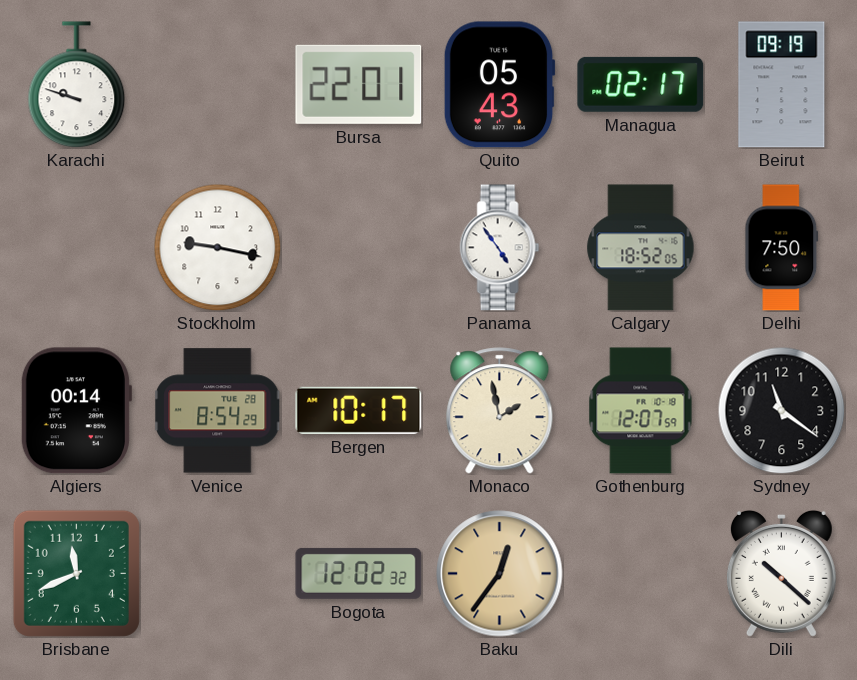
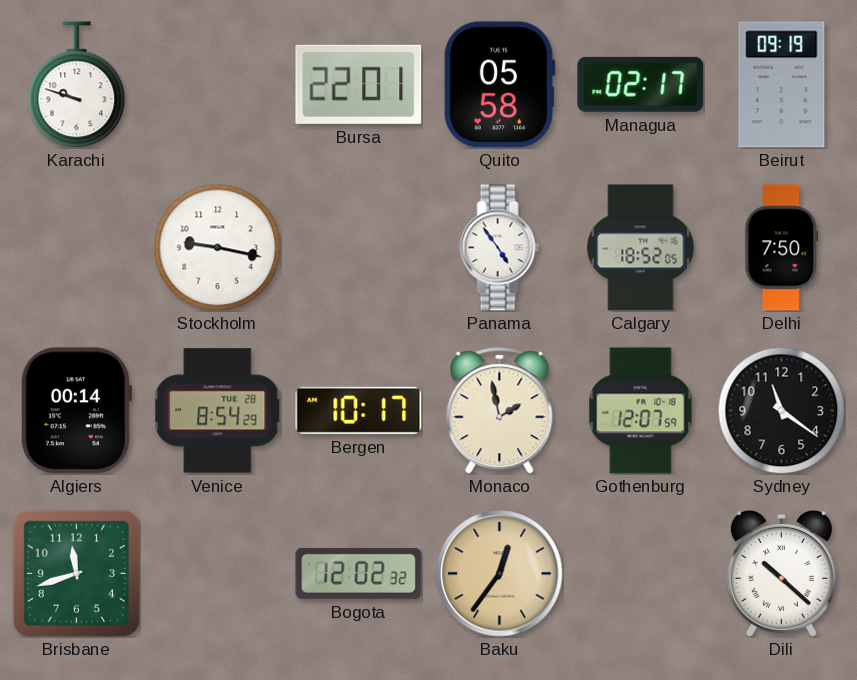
Quito: 05:43 -> 05:58
Brisbane: 11:41 -> 11:42
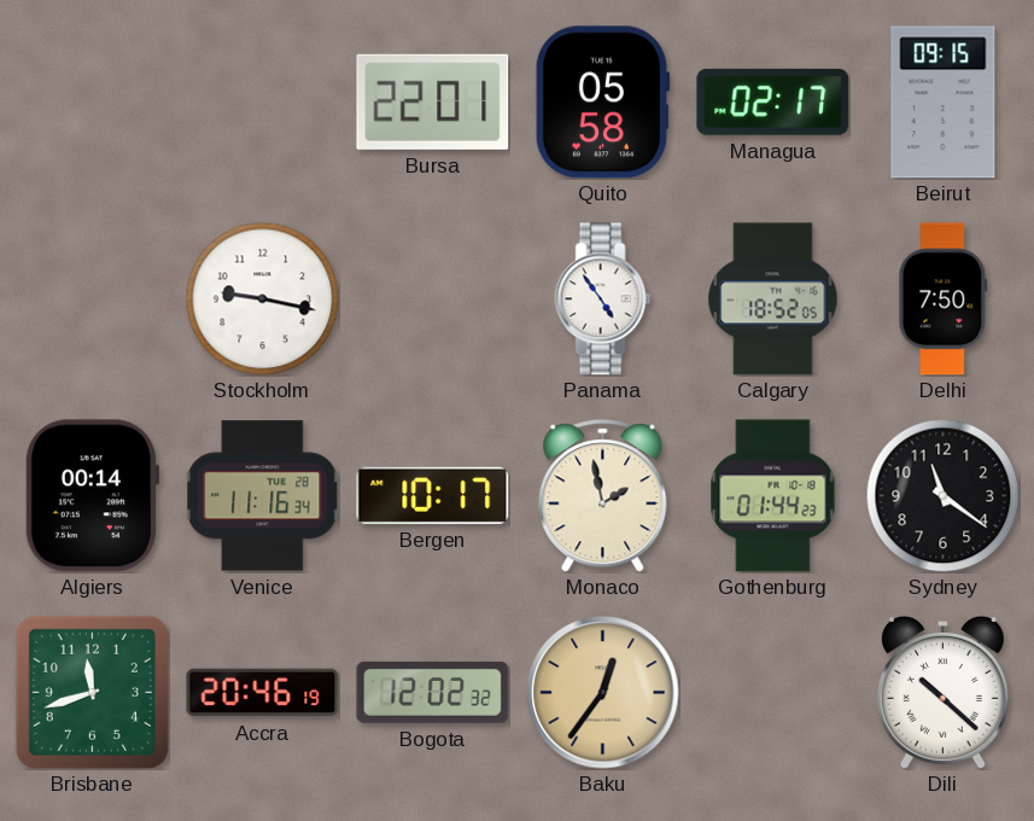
Karachi: 9:48 -> none
Beirut: 09:19 -> 09:15
Venice: 8:54 -> 11:16
Gothenburg: 12:07 -> 01:44
Accra: none -> 20:46
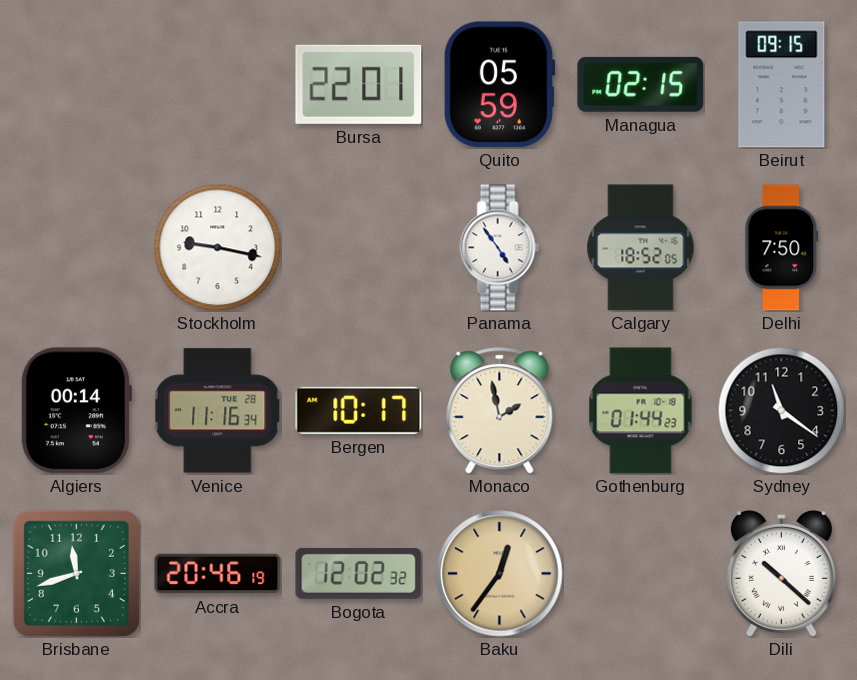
Quito: 05:58 -> 05:59
Managua: 02:17 -> 02:15
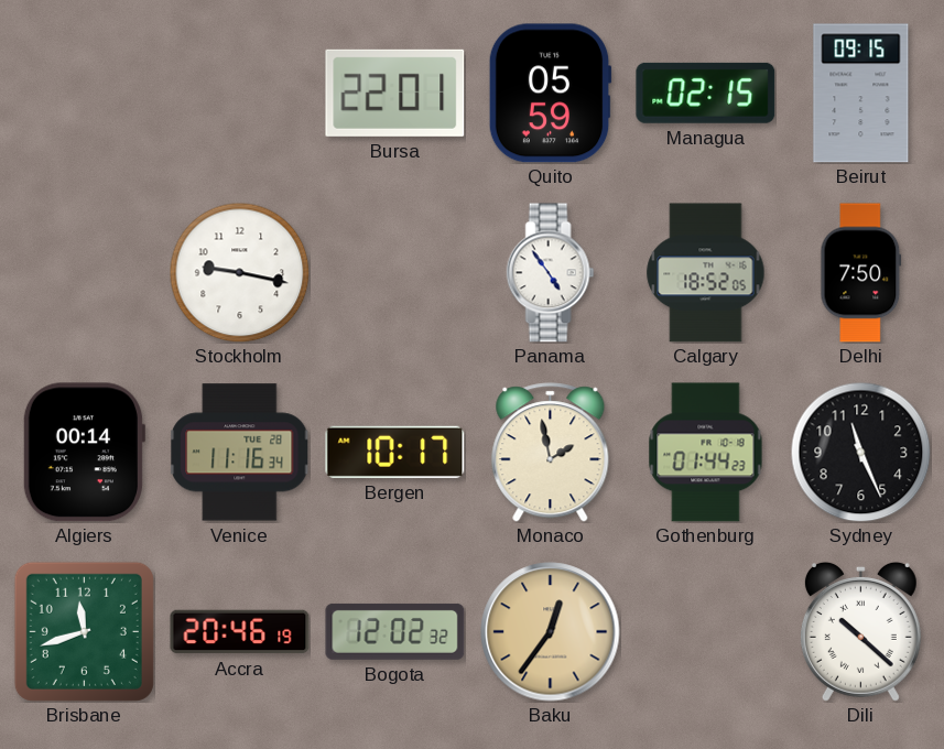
Sydney: 11:21 -> 11:26
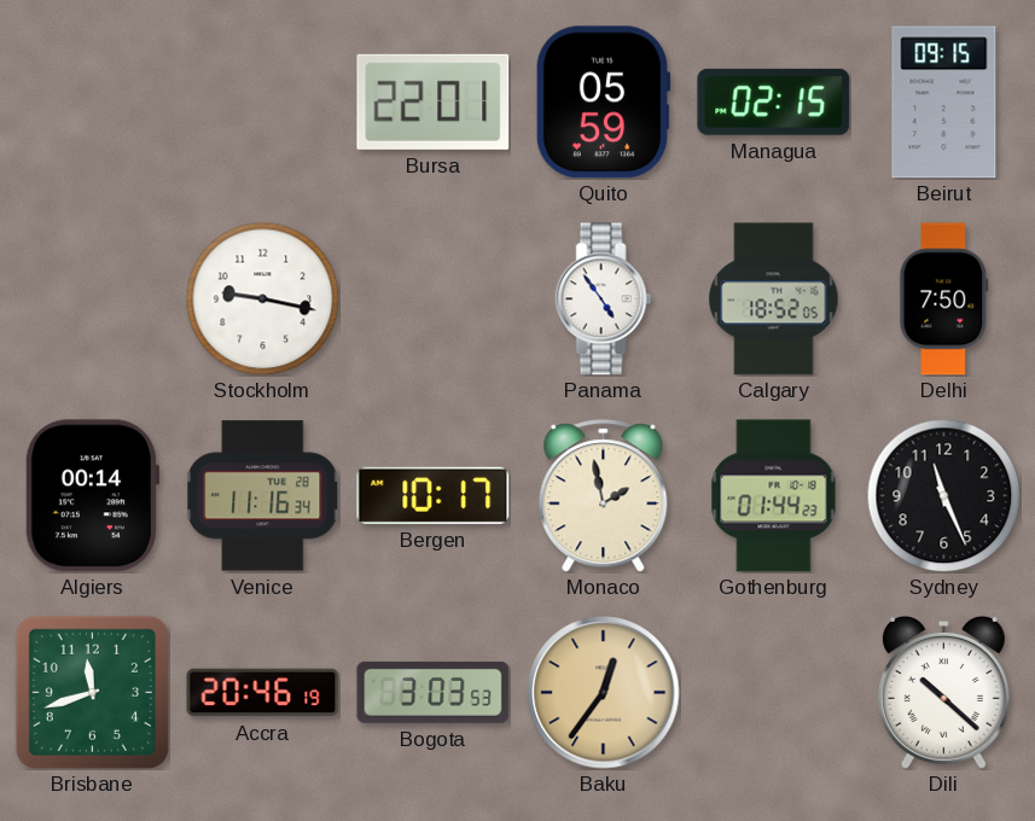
Bogota: 12:02 -> 3:03
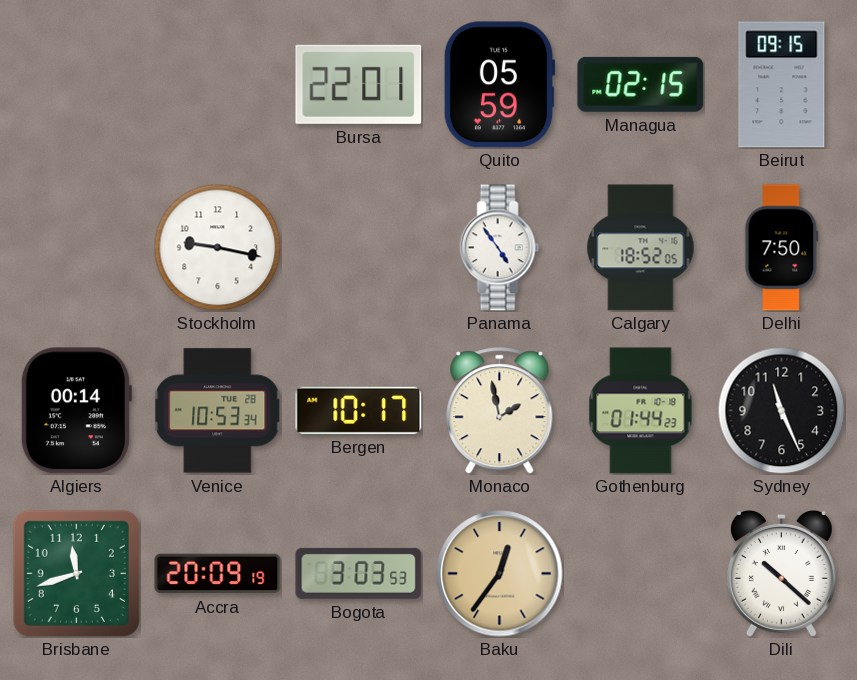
Venice: 11:16 -> 10:53
Accra: 20:46 -> 20:09
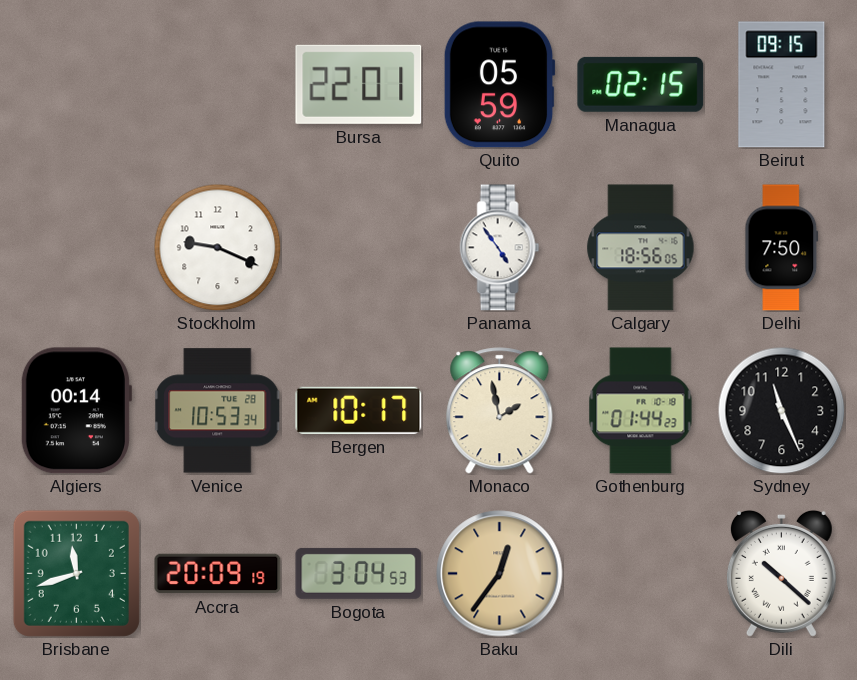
Stockholm: 9:17 -> 9:19
Calgary: 18:52 -> 18:56
Bogota: 3:03 -> 3:04
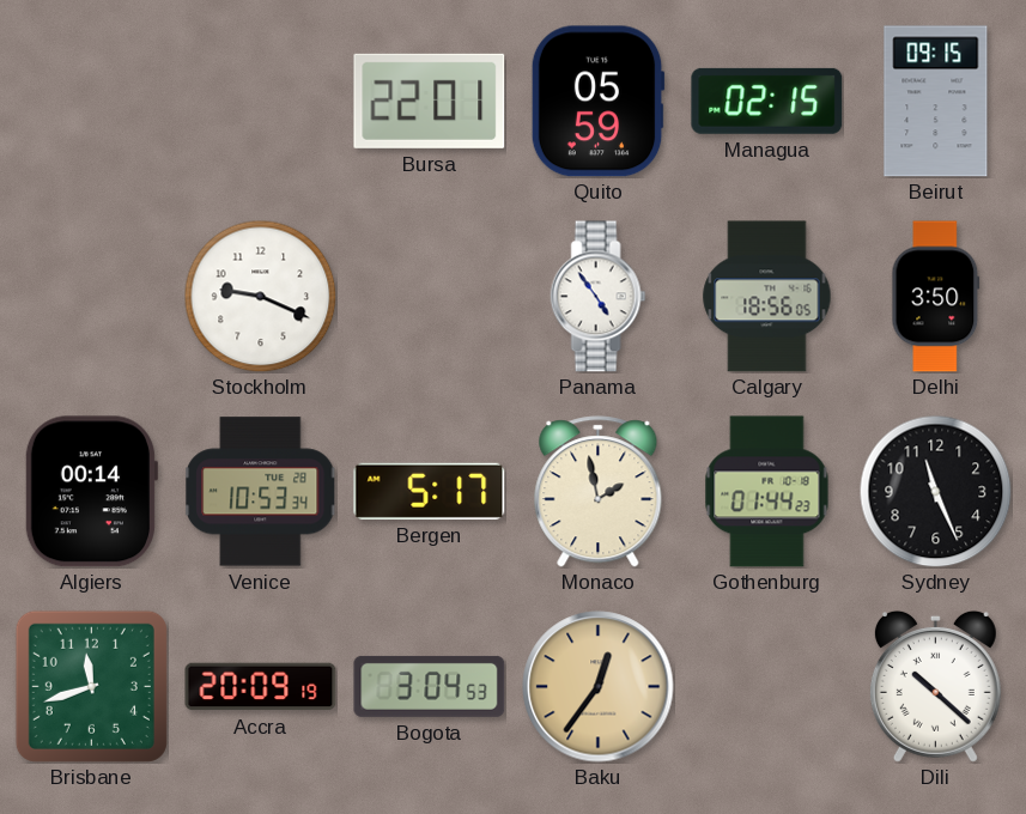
Delhi: 7:50 -> 3:50
Bergen: 10:17 -> 5:17
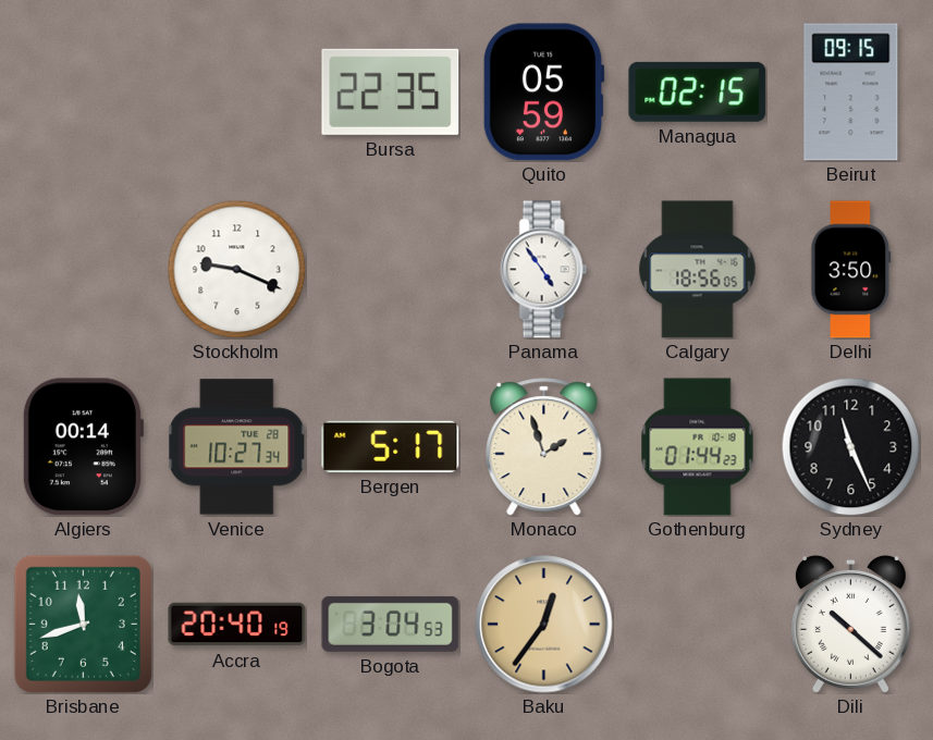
Bursa: 22:01 -> 22:35
Venice: 10:53 -> 10:27
Monaco: 1:58 -> 1:57
Accra: 20:09 -> 20:40
